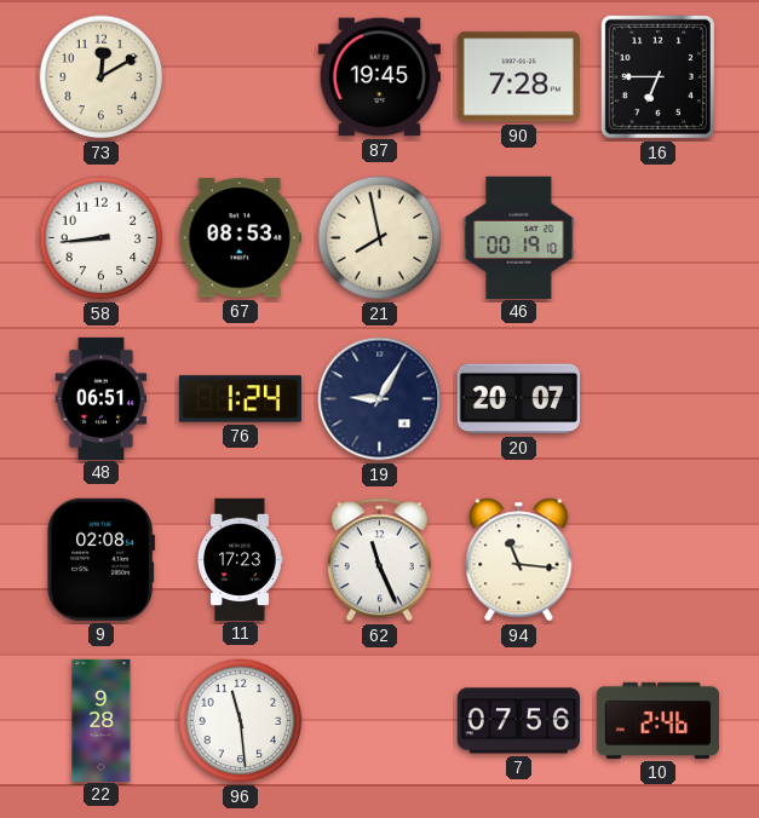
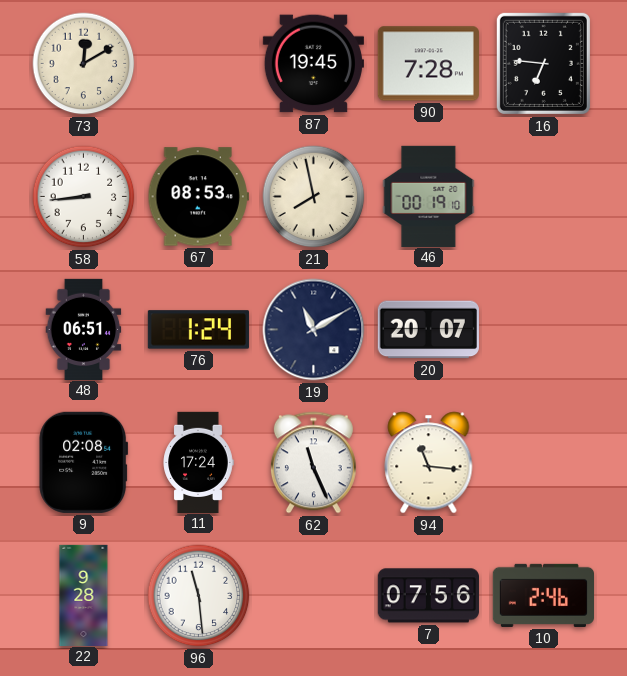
16: 6:45 -> 6:46
19: 9:05 -> 11:10
11: 17:23 -> 17:24
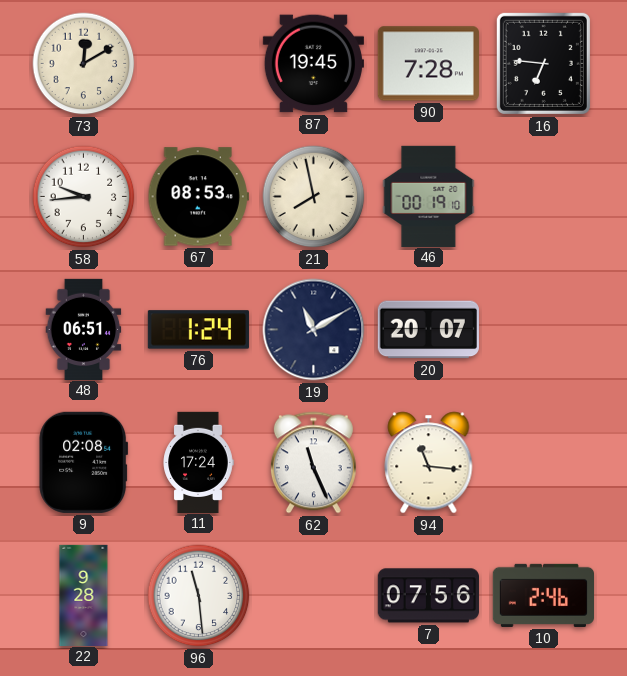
58: 8:44 -> 9:44
